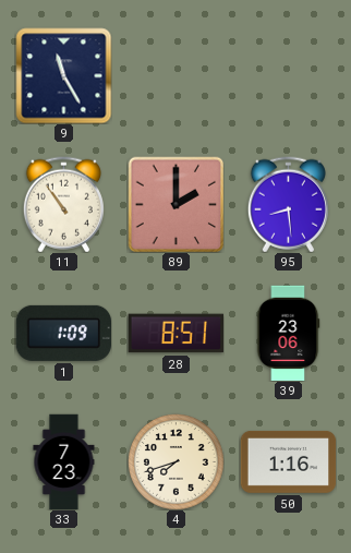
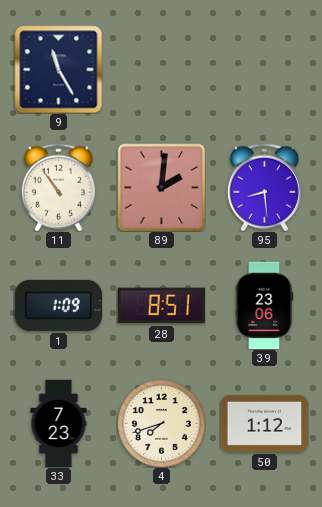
89: 2:00 -> 2:01
50: 1:16 -> 1:12
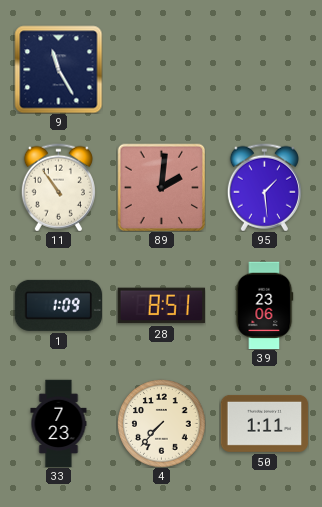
95: 8:29 -> 1:29
4: 7:42 -> 7:37
50: 1:12 -> 1:11
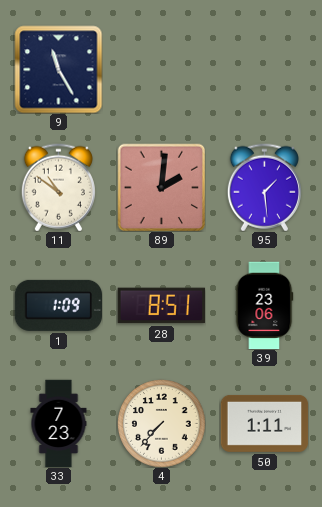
11: 10:54 -> 10:51
